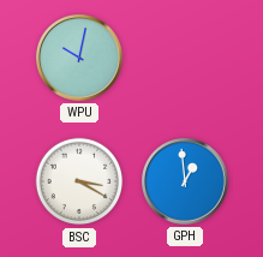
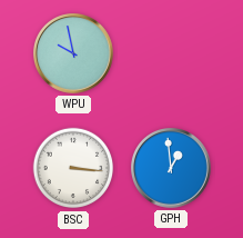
WPU: 10:02 -> 9:58
BSC: 3:20 -> 3:16
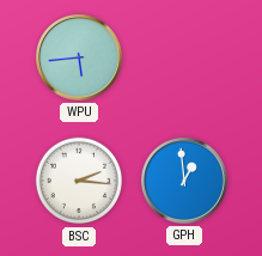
WPU: 9:58 -> 5:44
BSC: 3:16 -> 2:16
